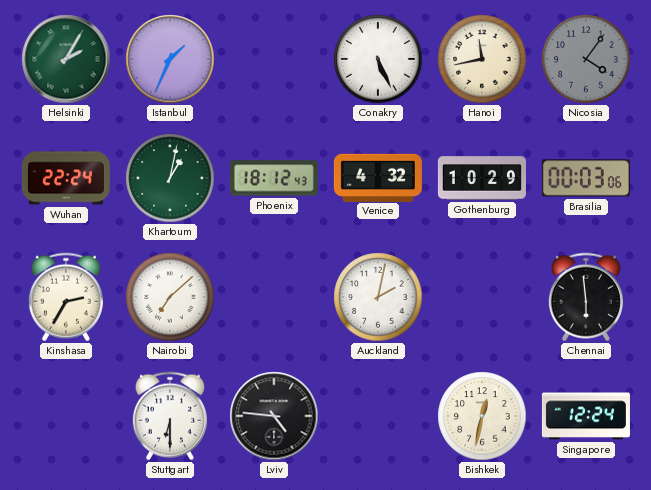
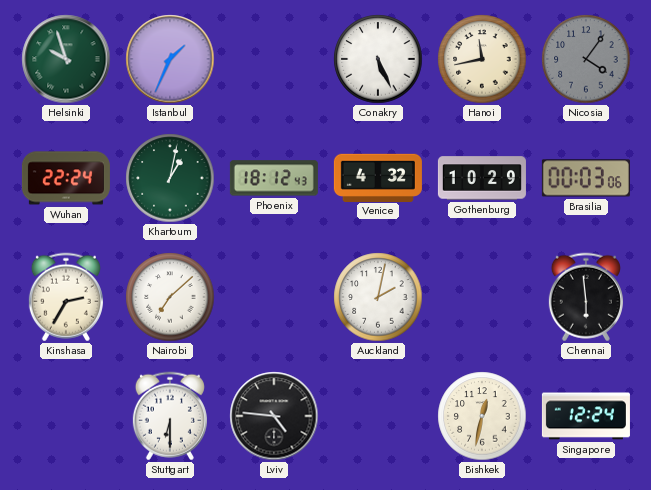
Helsinki: 2:05 -> 9:57
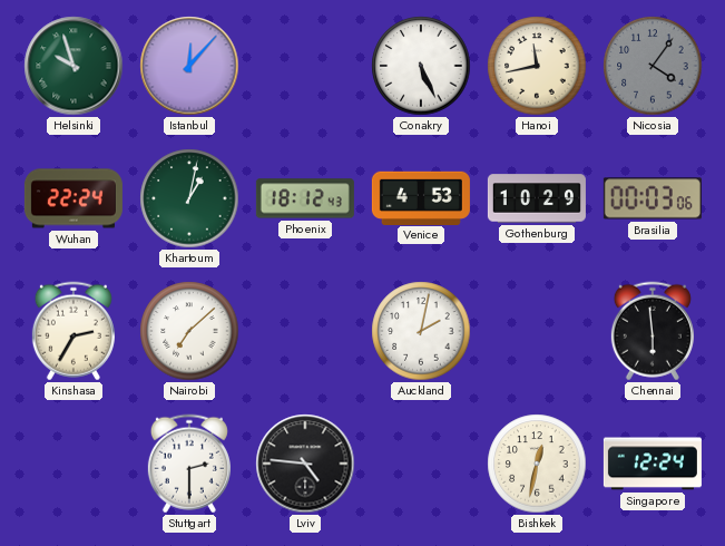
Istanbul: 1:34 -> 12:07
Venice: 4:32 -> 4:53
Stuttgart: 6:30 -> 2:30
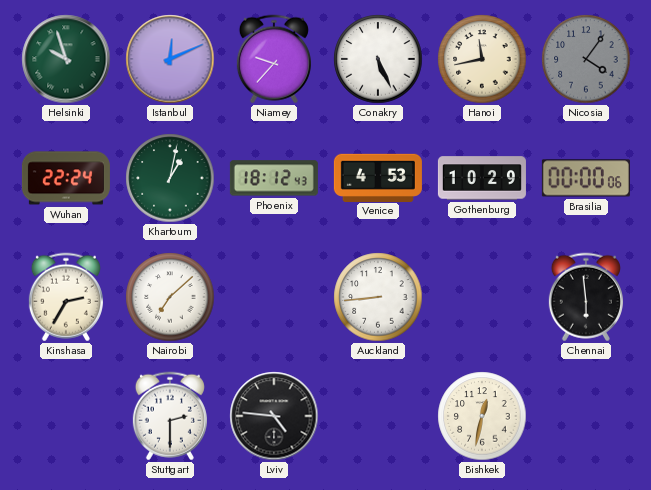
Istanbul: 12:07 -> 12:11
Niamey: none -> 9:37
Brasilia: 00:03 -> 00:00
Auckland: 2:02 -> 8:44
Singapore: 12:24 -> none
